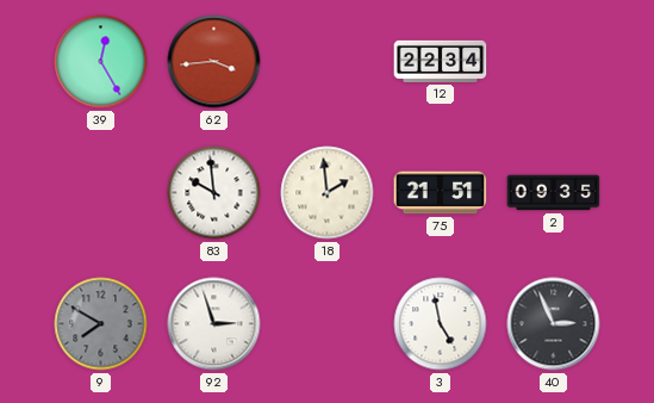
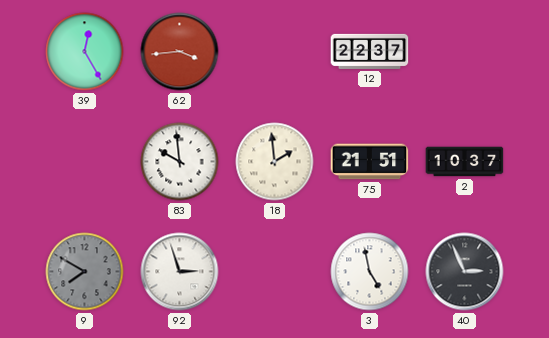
12: 22:34 -> 22:37
2: 09:35 -> 10:37
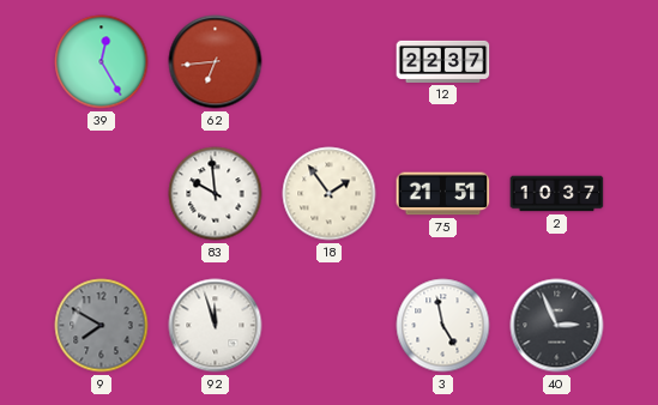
62: 3:44 -> 6:44
18: 1:59 -> 1:54
92: 2:57 -> 11:57
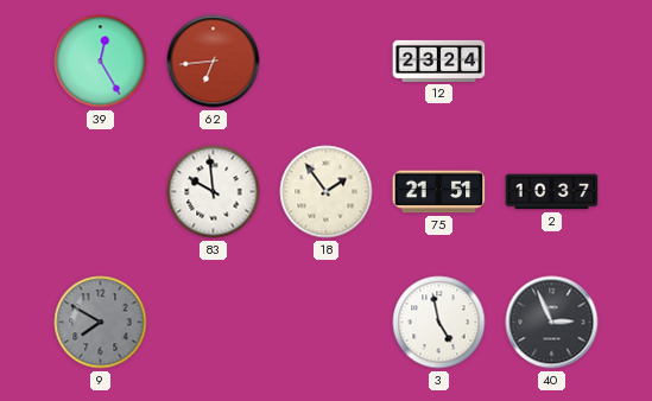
12: 22:37 -> 23:24
92: 11:57 -> none
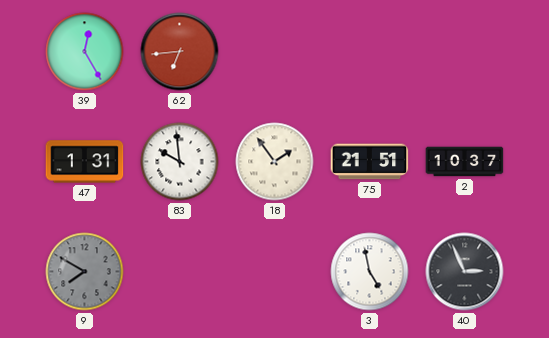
12: 23:24 -> none
47: none -> 1:31
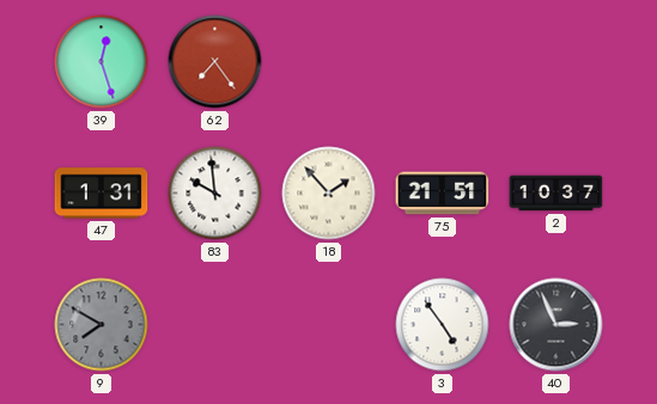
39: 12:25 -> 12:27
62: 6:44 -> 7:24
18: 1:54 -> 1:53
3: 4:58 -> 4:54
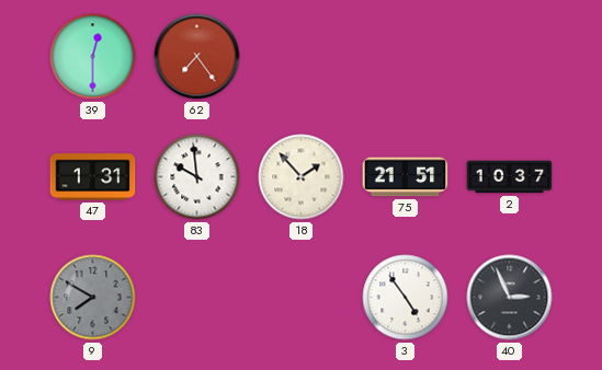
39: 12:27 -> 12:30
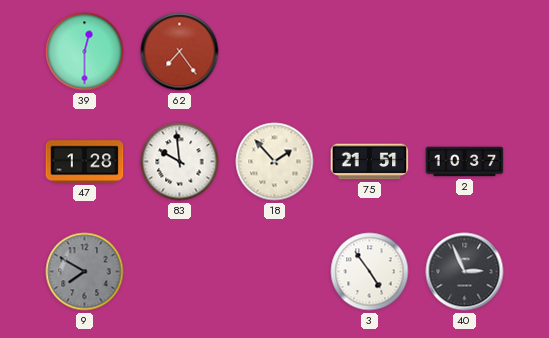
47: 1:31 -> 1:28
